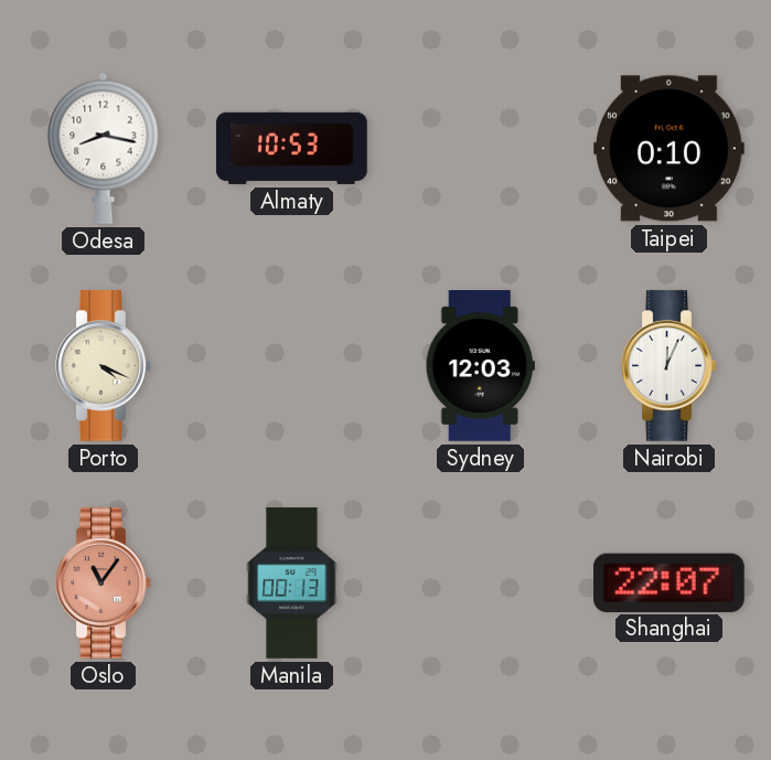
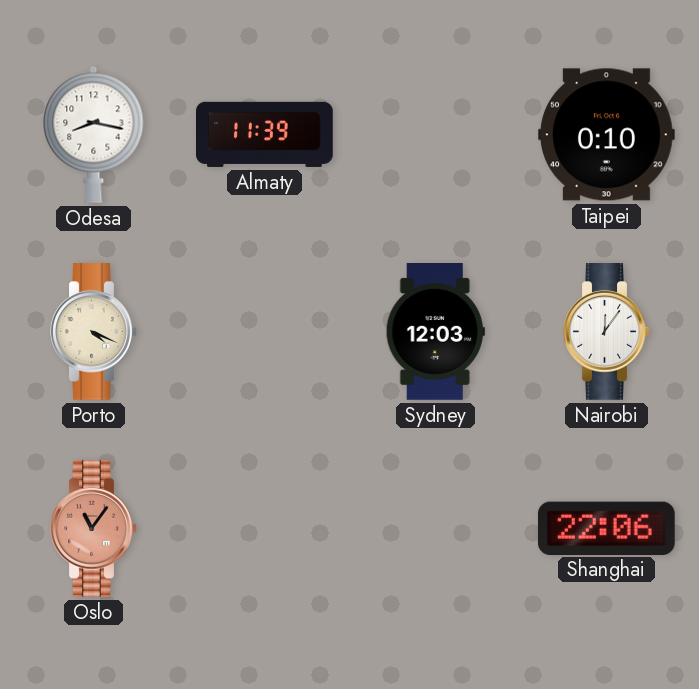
Almaty: 10:53 -> 11:39
Nairobi: 12:04 -> 12:06
Manila: 00:13 -> none
Shanghai: 22:07 -> 22:06
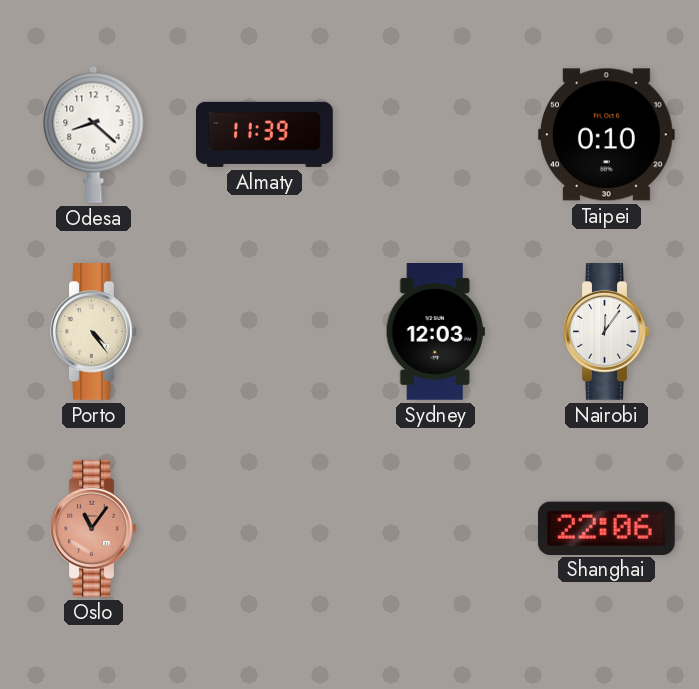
Odesa: 8:17 -> 8:22
Porto: 4:19 -> 4:24
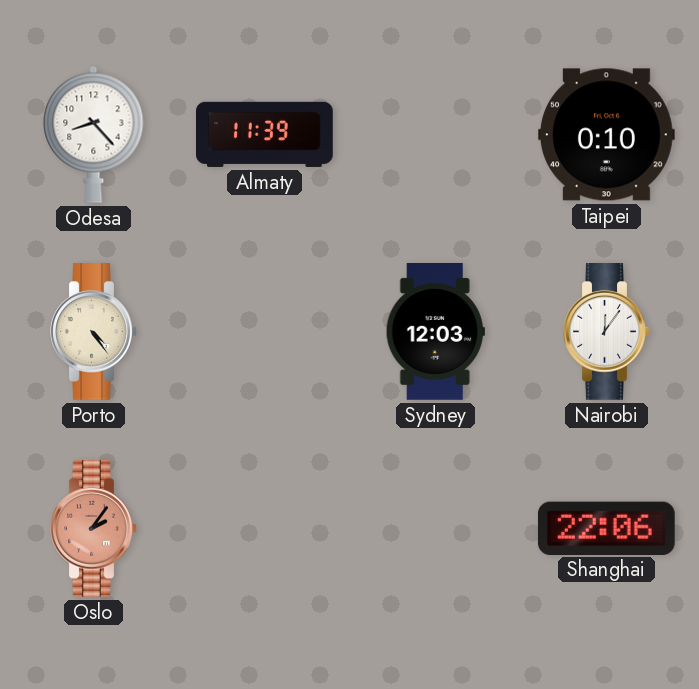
Odesa: 8:22 -> 8:23
Oslo: 11:06 -> 2:06
